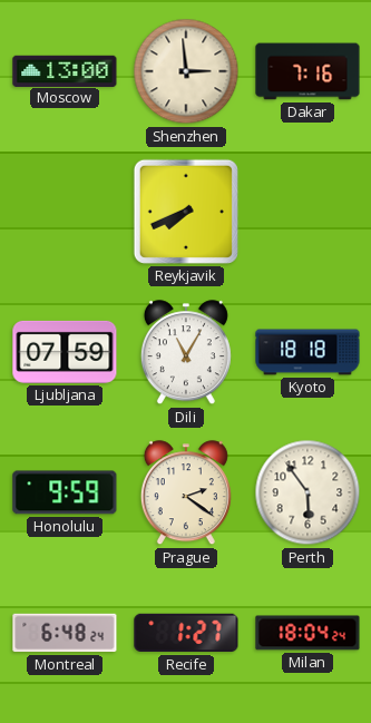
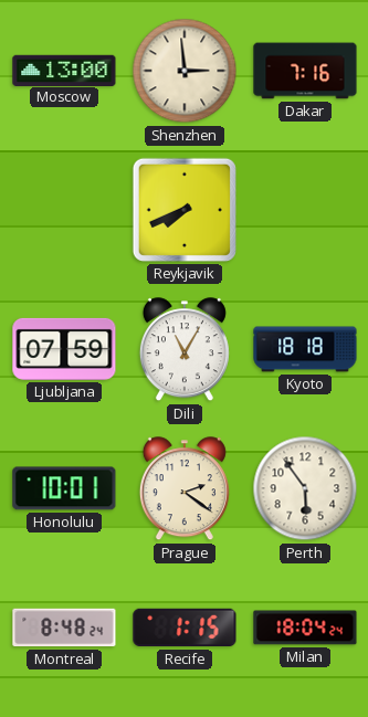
Honolulu: 9:59 -> 10:01
Montreal: 6:48 -> 8:48
Recife: 1:27 -> 1:15
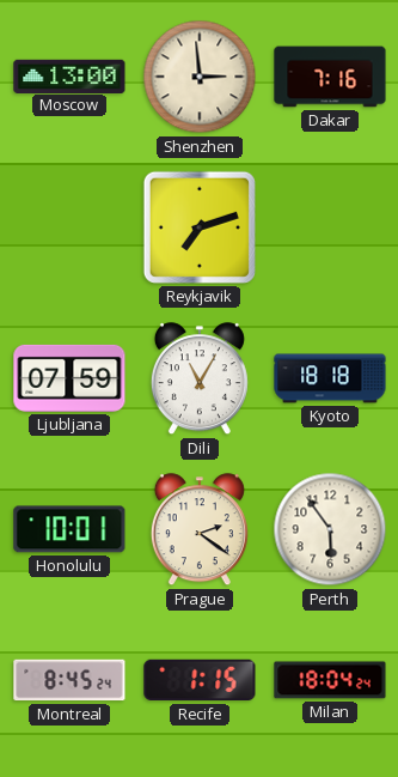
Reykjavik: 7:41 -> 7:12
Montreal: 8:48 -> 8:45
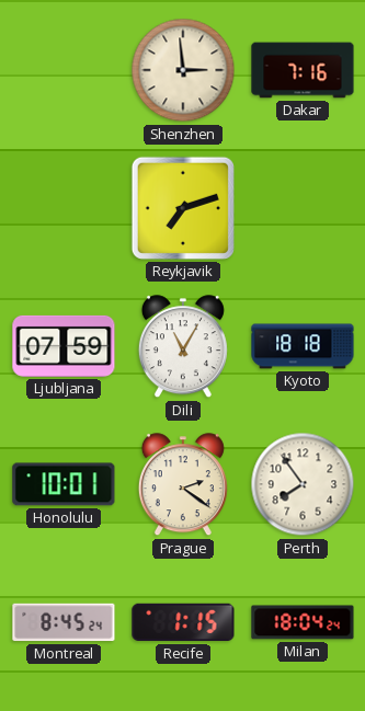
Moscow: 13:00 -> none
Perth: 5:54 -> 7:54
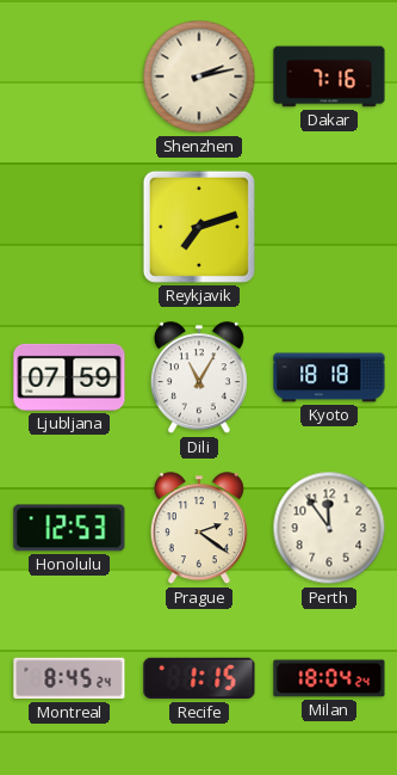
Shenzhen: 2:59 -> 2:13
Honolulu: 10:01 -> 12:53
Perth: 7:54 -> 11:54
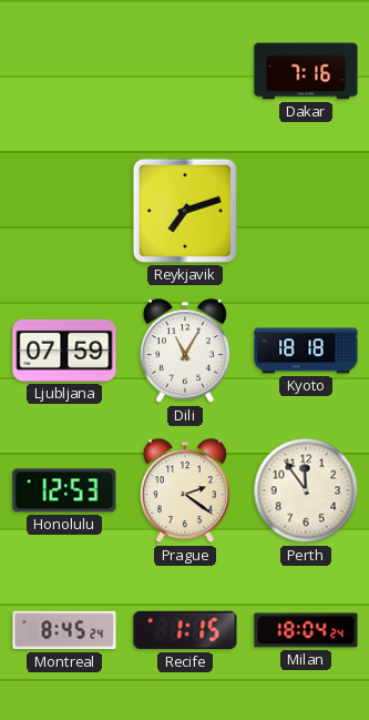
Shenzhen: 2:13 -> none
